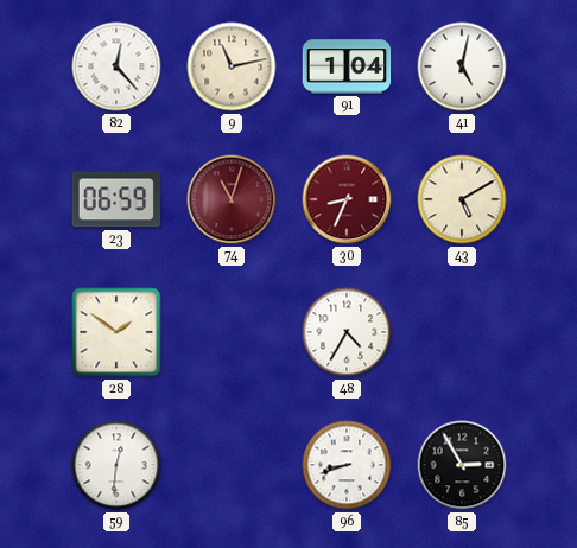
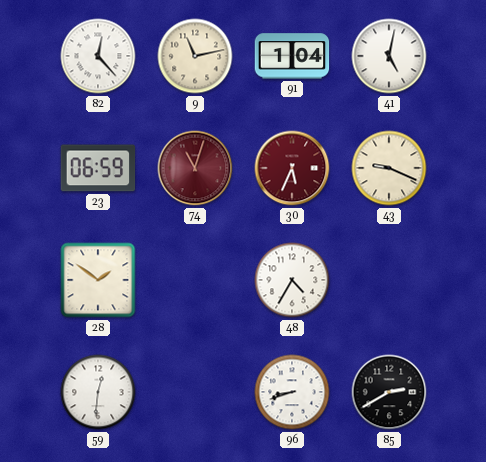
30: 8:34 -> 5:34
43: 5:10 -> 9:19
85: 2:55 -> 2:40
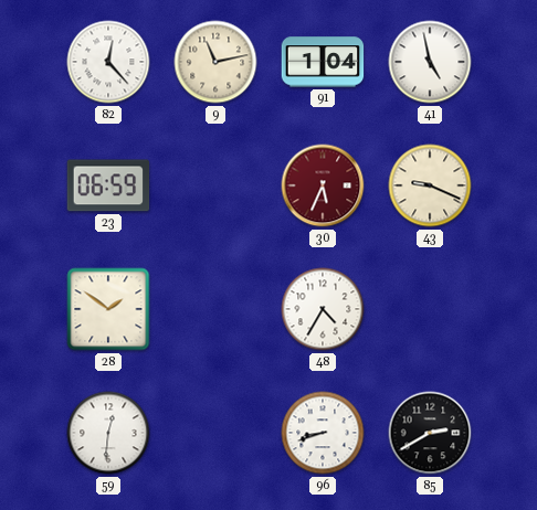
41: 5:02 -> 4:58
74: 11:03 -> none
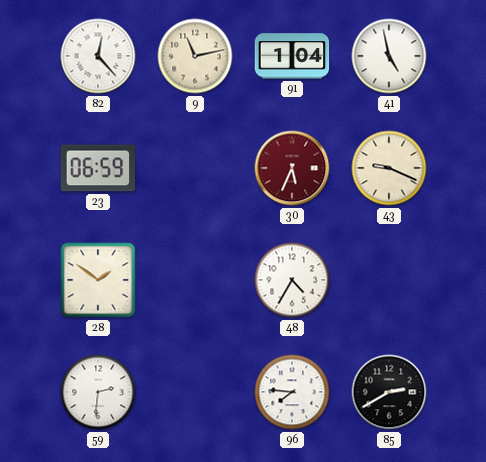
59: 12:31 -> 2:31
96: 8:42 -> 7:46
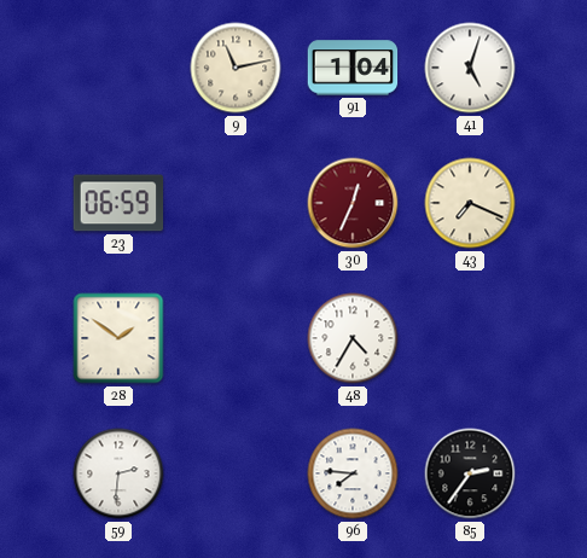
82: 12:23 -> none
41: 4:58 -> 5:03
30: 5:34 -> 12:34
43: 9:19 -> 7:19
85: 2:40 -> 2:36
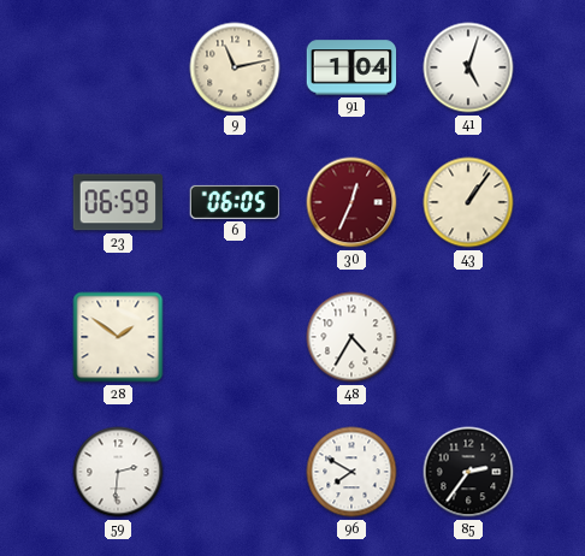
6: none -> 06:05
43: 7:19 -> 1:06
96: 7:46 -> 7:50
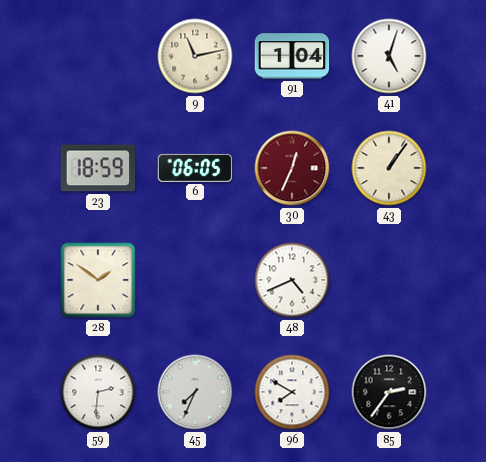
23: 06:59 -> 18:59
48: 4:35 -> 4:41
45: none -> 7:34
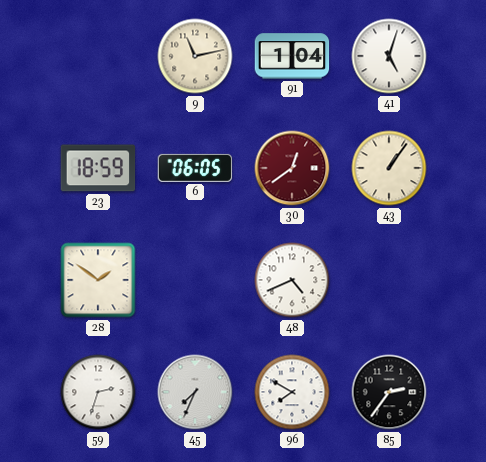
30: 12:34 -> 12:39
59: 2:31 -> 2:33
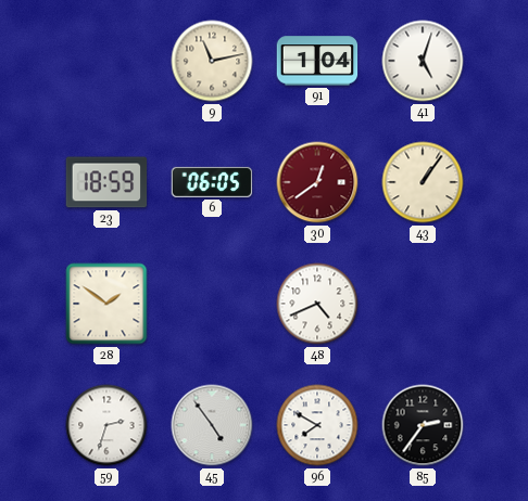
45: 7:34 -> 4:54
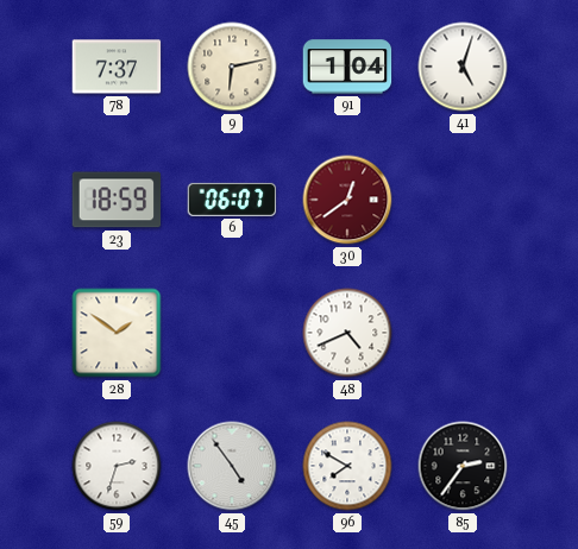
78: none -> 7:37
9: 11:13 -> 6:13
6: 06:05 -> 06:07
43: 1:06 -> none
